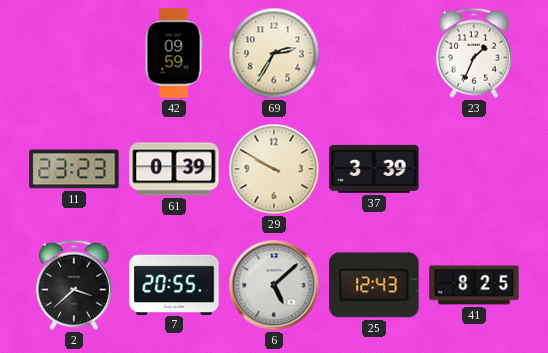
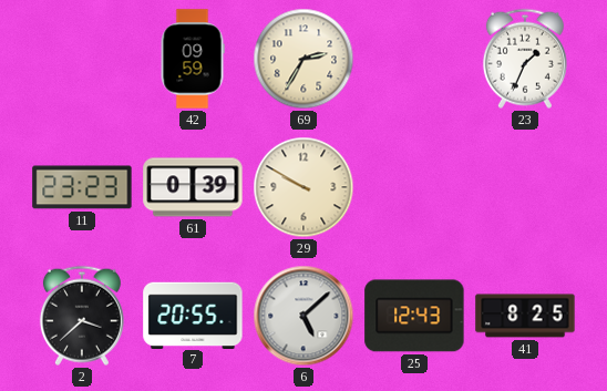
37: 3:39 -> none
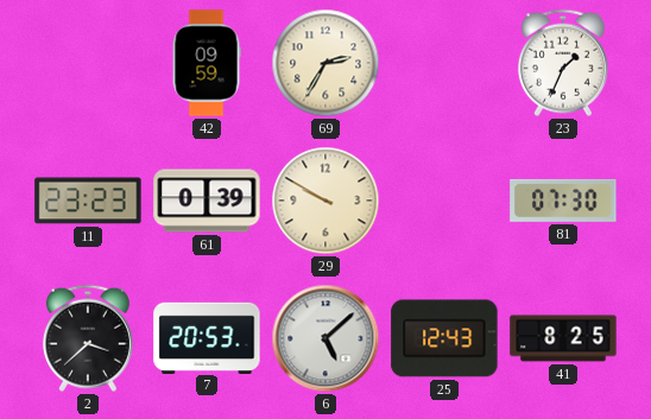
81: none -> 07:30
7: 20:55 -> 20:53
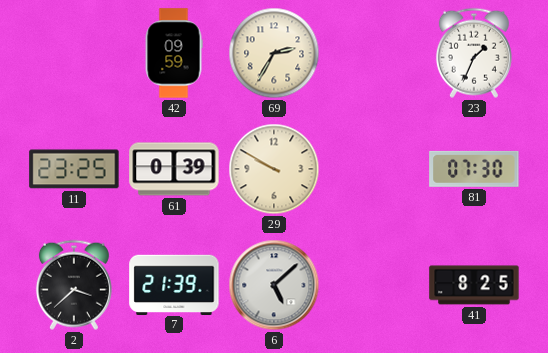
11: 23:23 -> 23:25
7: 20:53 -> 21:39
25: 12:43 -> none
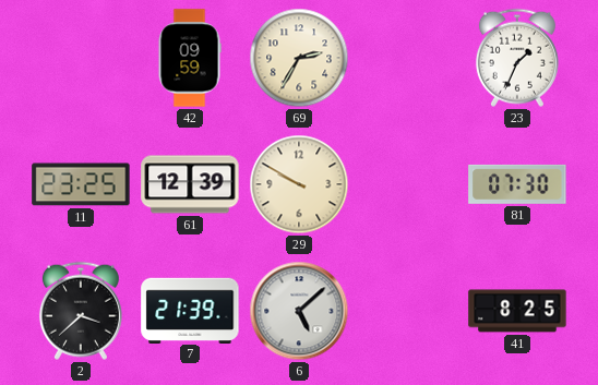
61: 0:39 -> 12:39
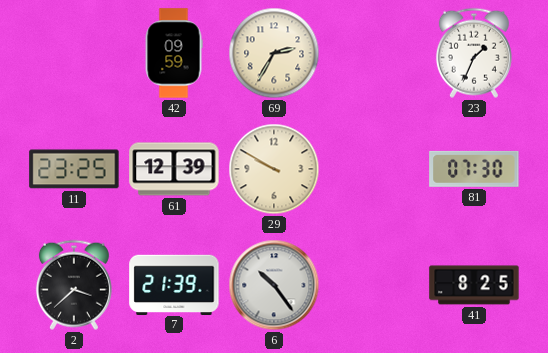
6: 5:08 -> 10:24
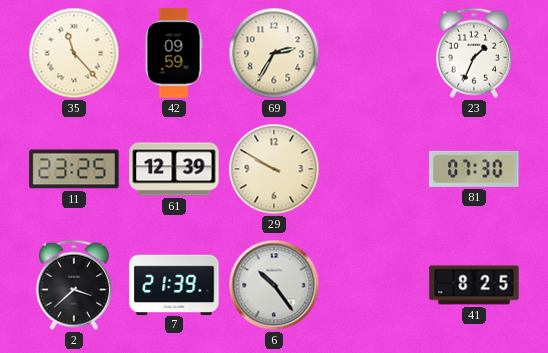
35: none -> 11:23
